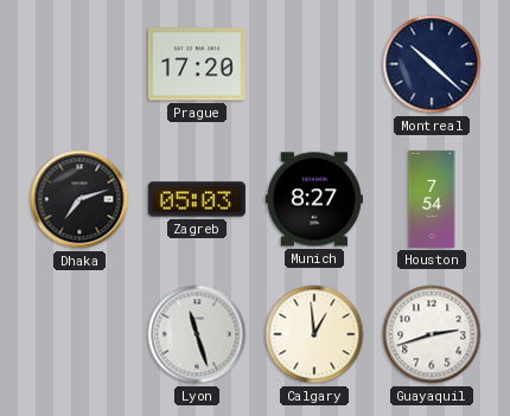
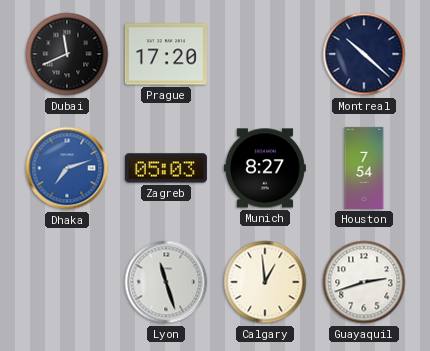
Dubai: none -> 11:41
Dhaka dial: black -> blue
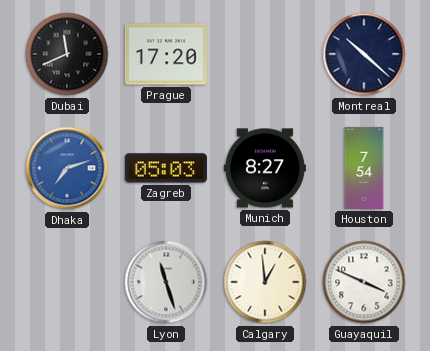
Guayaquil: 2:42 -> 3:49
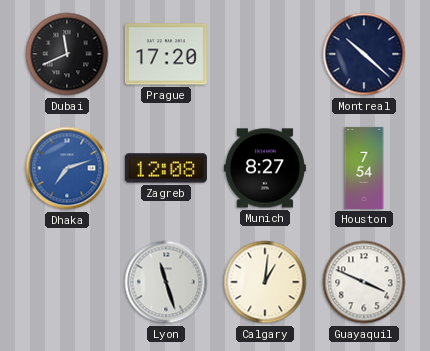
Zagreb: 05:03 -> 12:08
Calgary: 12:59 -> 1:01
